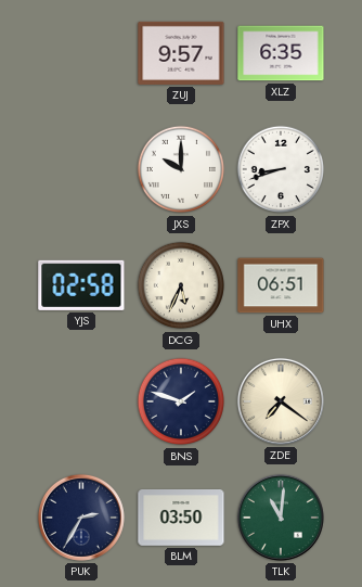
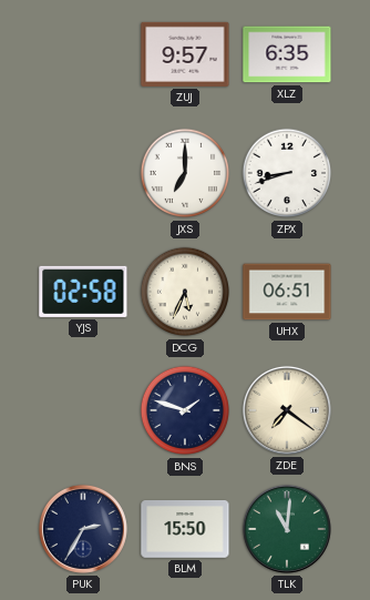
JXS: 10:00 -> 7:00
BLM: 03:50 -> 15:50
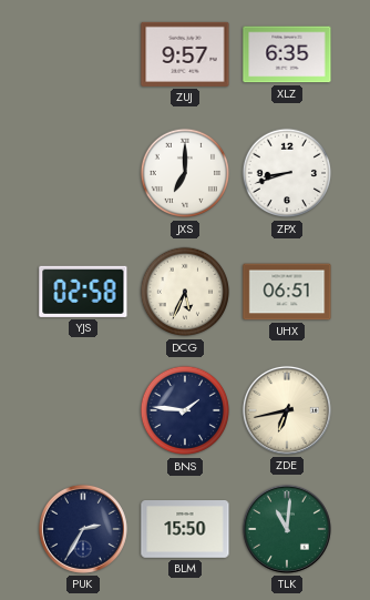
BNS: 1:48 -> 1:46
ZDE: 7:21 -> 6:43
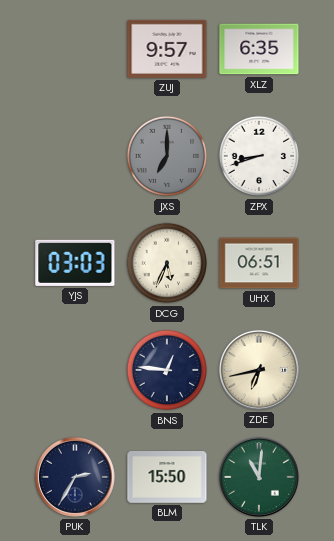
JXS dial: white -> grey
YJS: 02:58 -> 03:03
BNS: 1:46 -> 12:46
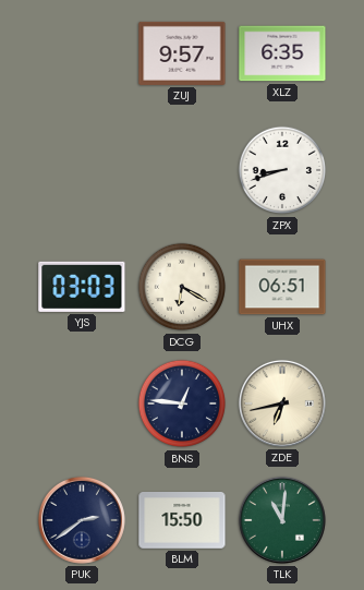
JXS: 7:00 -> none
DCG: 5:34 -> 6:20
PUK: 2:35 -> 2:39
